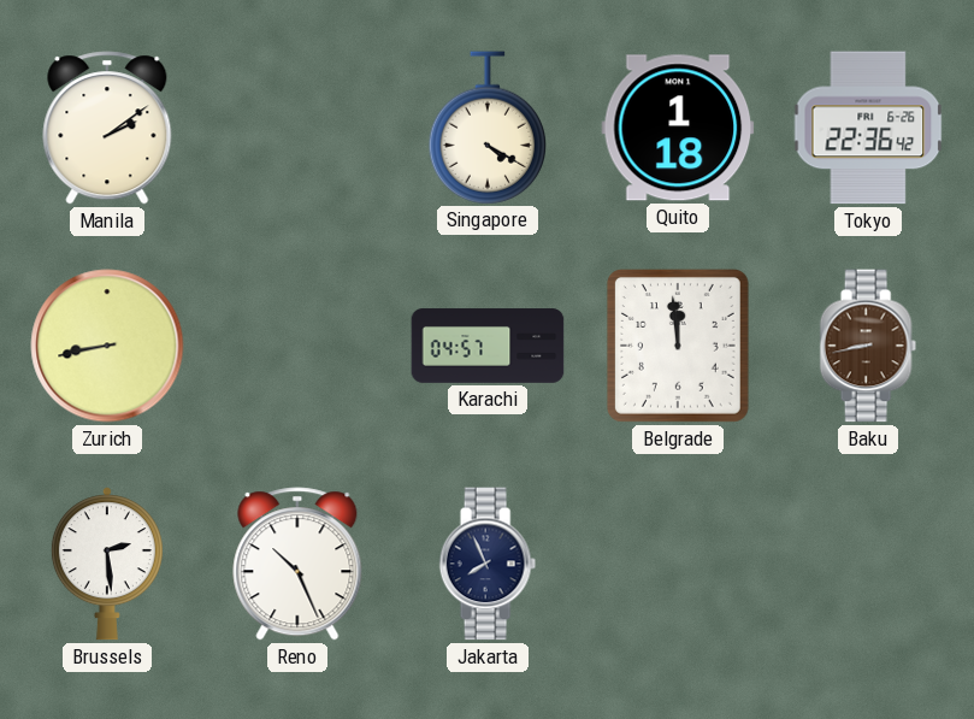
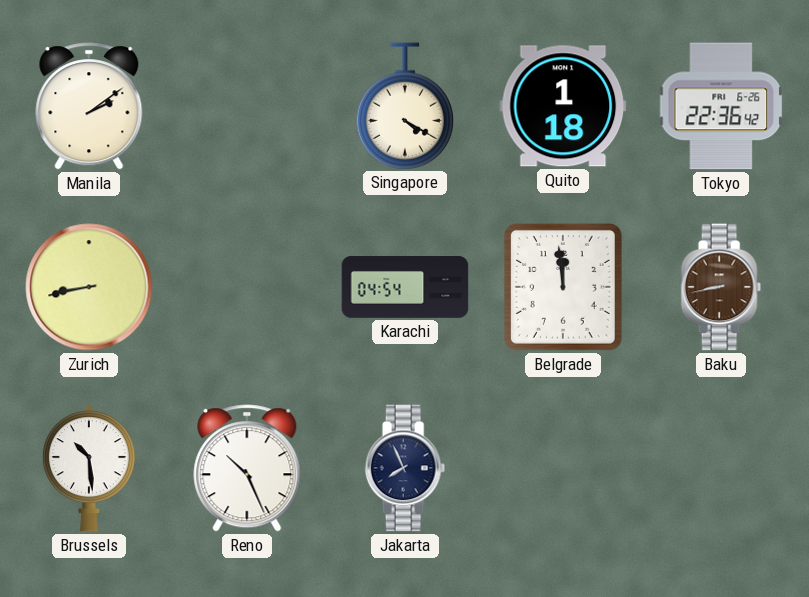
Karachi: 04:57 -> 04:54
Brussels: 2:29 -> 10:29
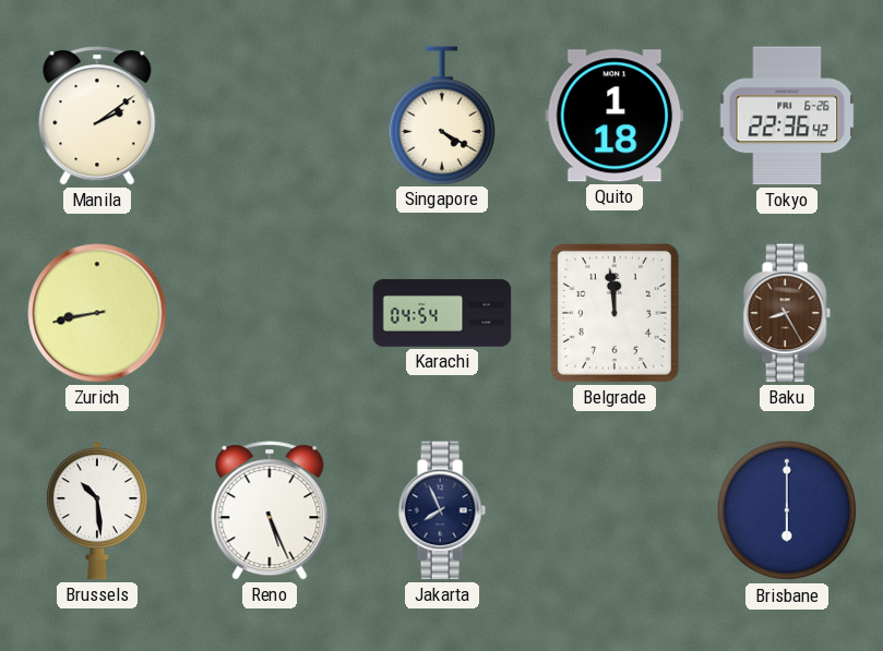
Baku: 8:43 -> 8:25
Reno: 10:26 -> 5:26
Brisbane: none -> 6:00
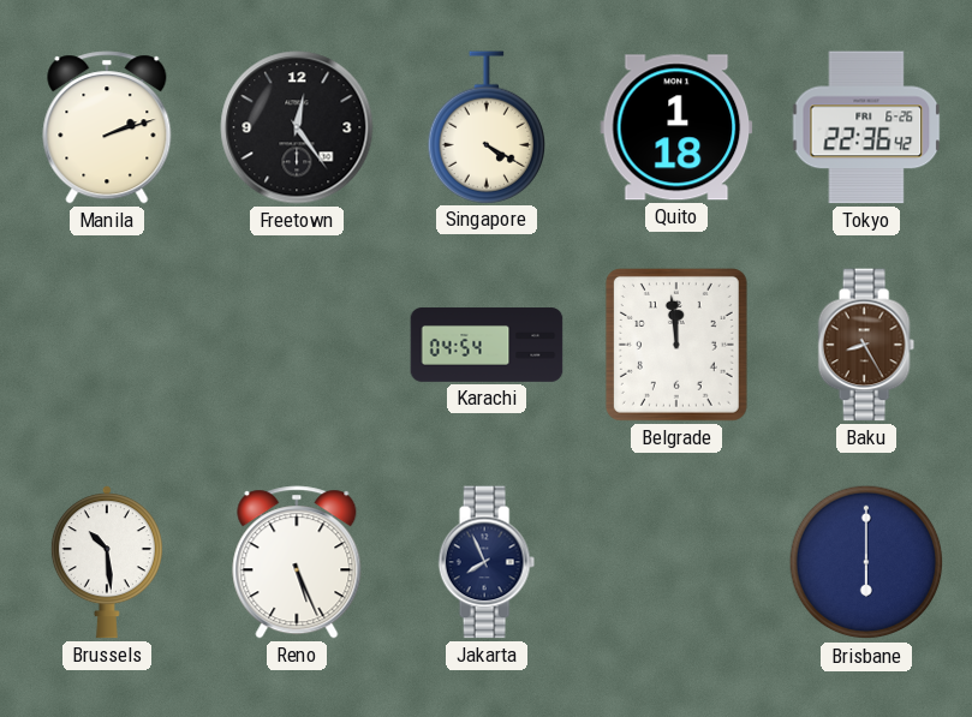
Manila: 2:09 -> 2:12
Freetown: none -> 12:24
Zurich: 8:43 -> none
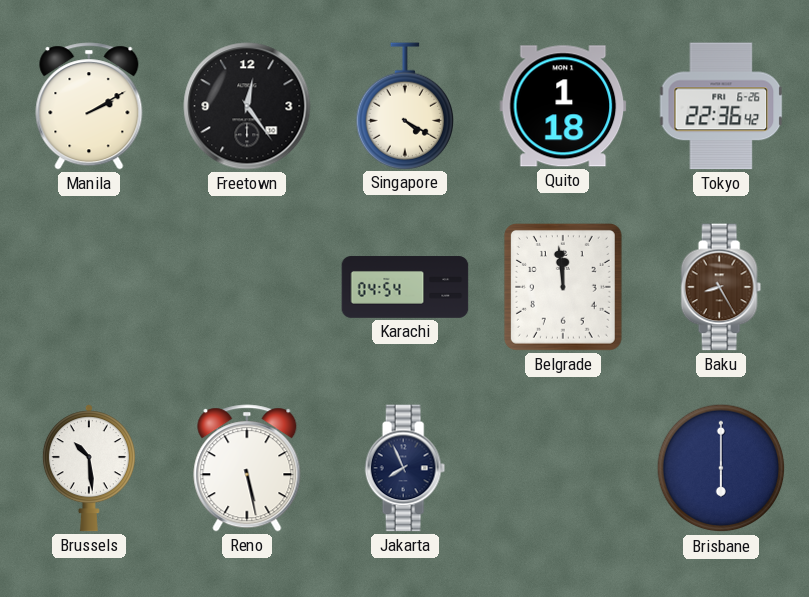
Manila: 2:12 -> 2:10
Reno: 5:26 -> 5:28
